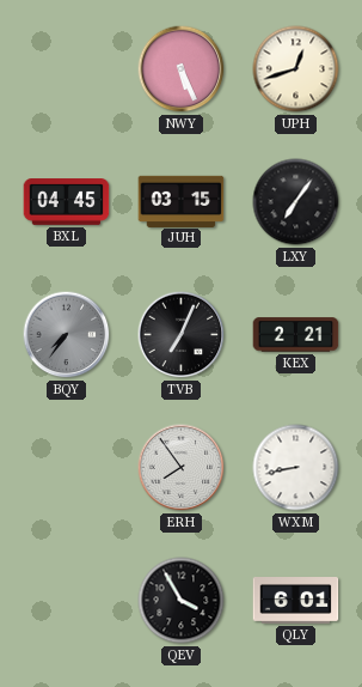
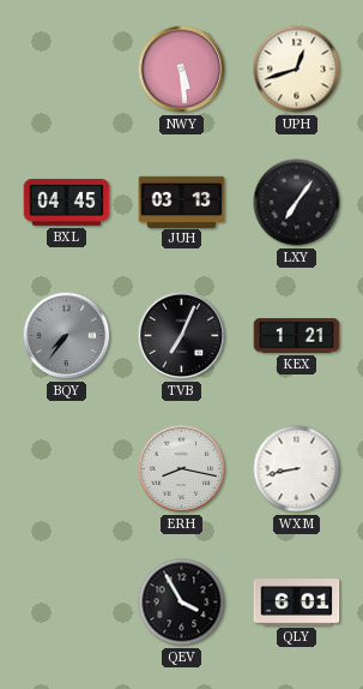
NWY: 5:26 -> 5:29
JUH: 03:15 -> 03:13
KEX: 2:21 -> 1:21
ERH: 7:54 -> 8:17
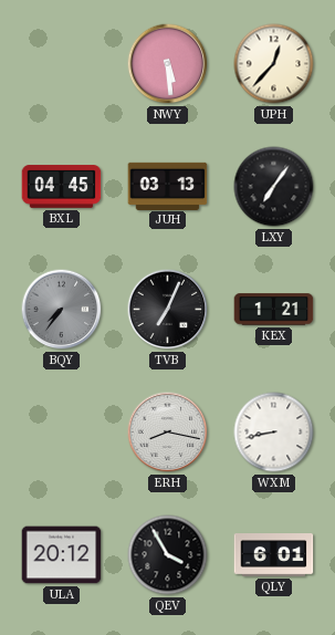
UPH: 12:42 -> 12:37
ULA: none -> 20:12
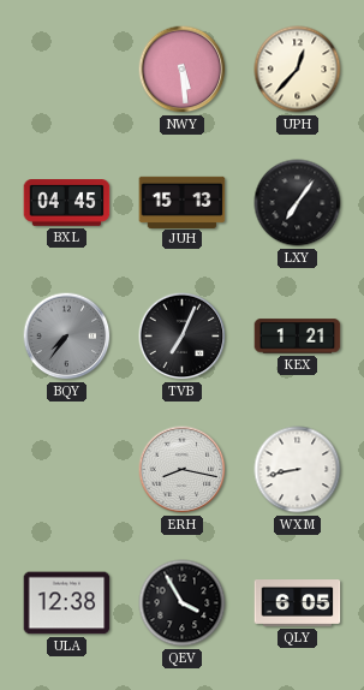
JUH: 03:13 -> 15:13
ULA: 20:12 -> 12:38
QLY: 6:01 -> 6:05
